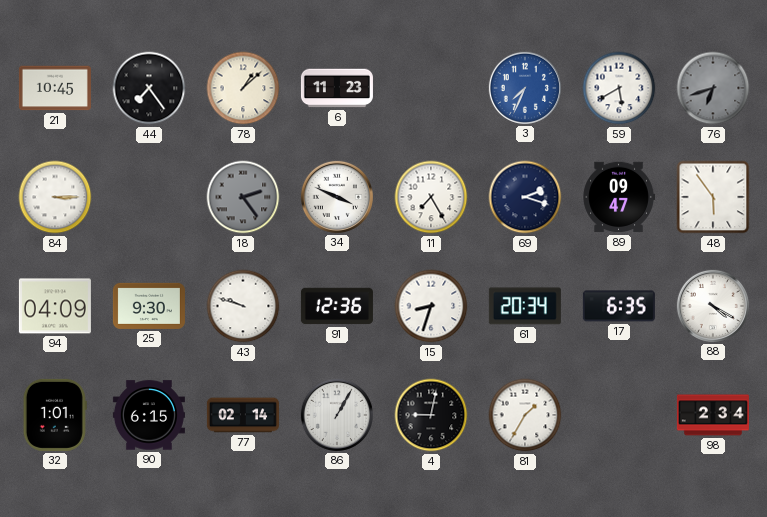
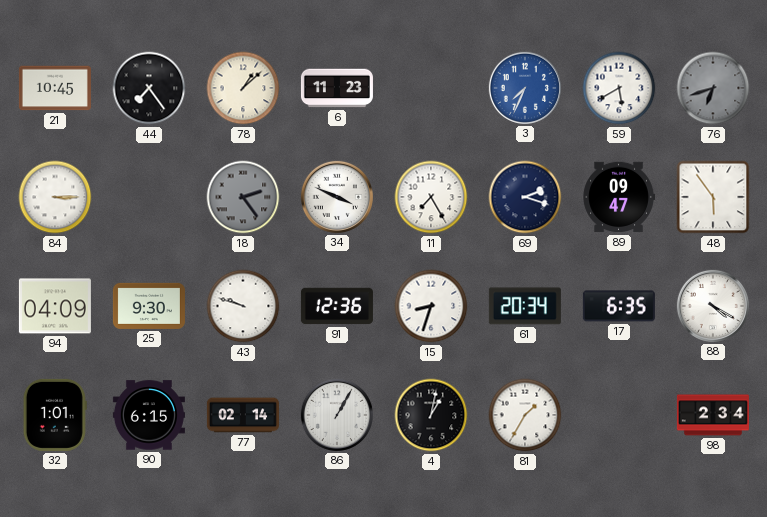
4: 9:02 -> 1:02
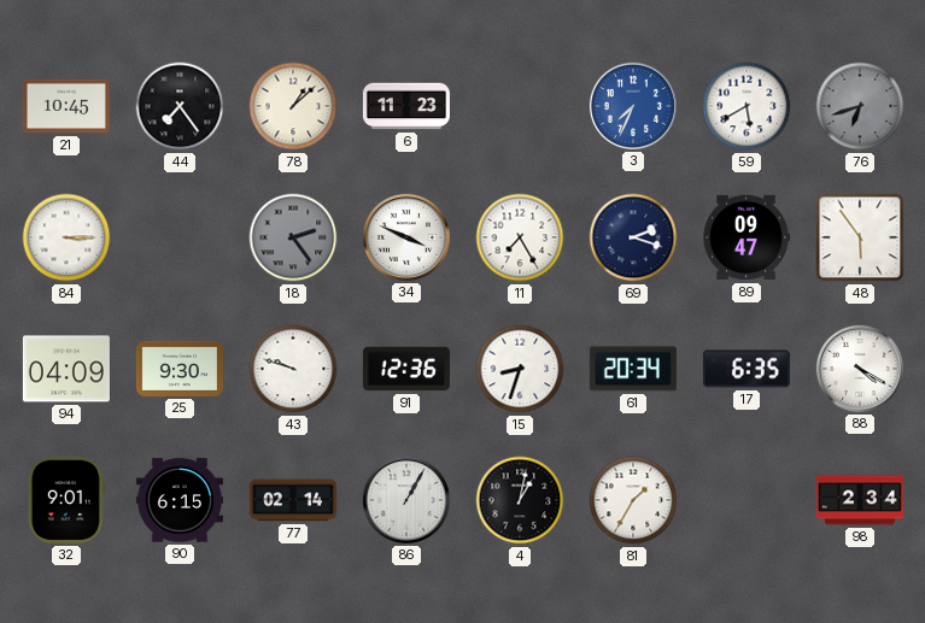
32: 1:01 -> 9:01
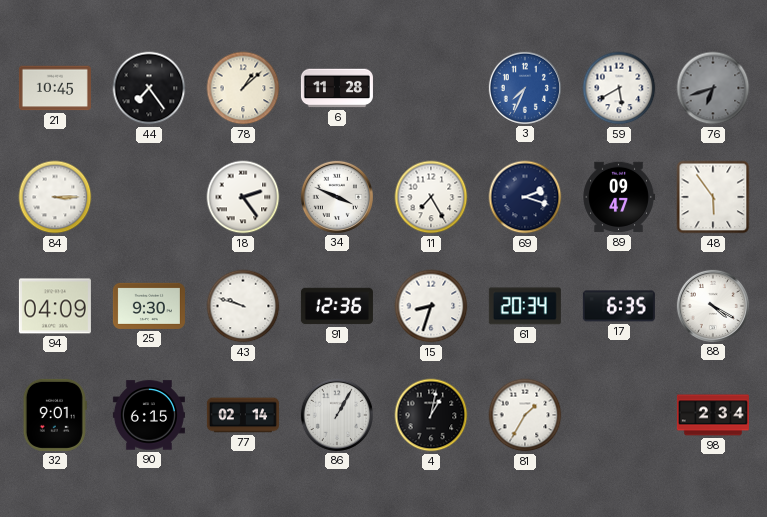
6: 11:23 -> 11:28
18 dial: grey -> white
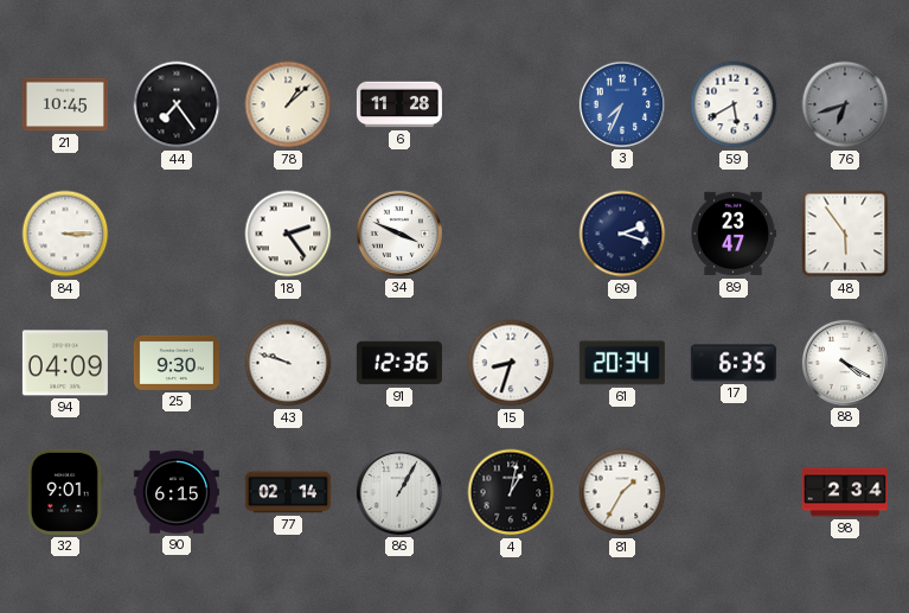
11: 7:25 -> none
89: 09:47 -> 23:47
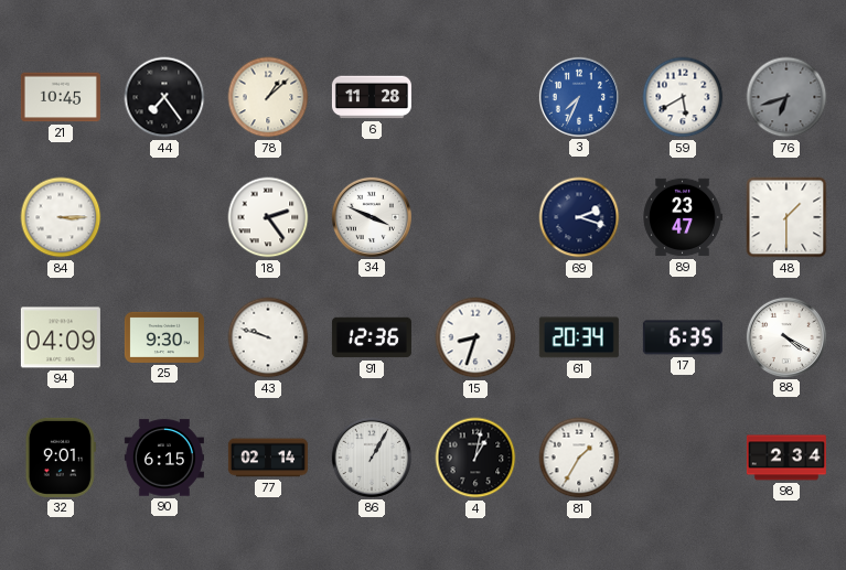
48: 5:54 -> 1:30
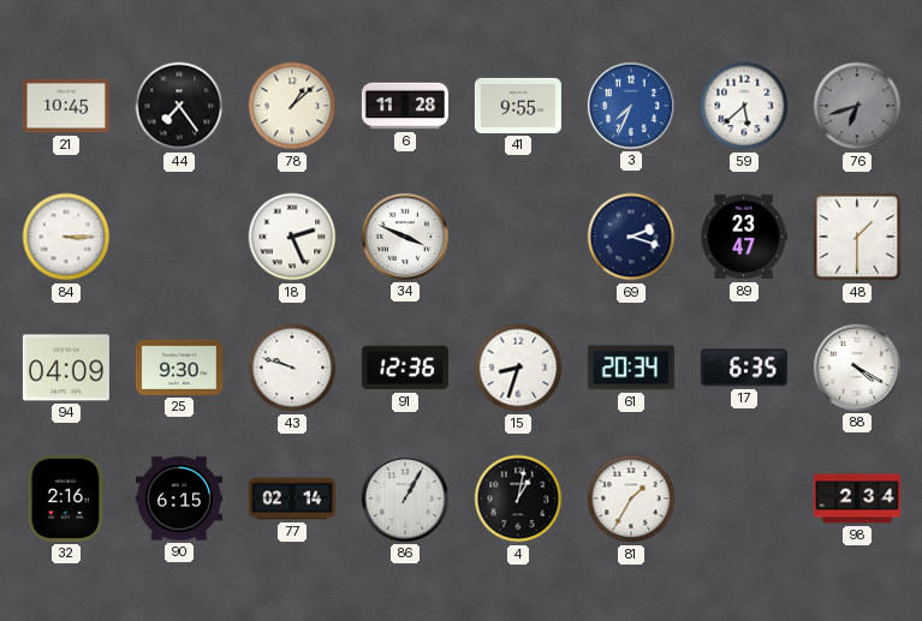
41: none -> 9:55
59: 5:40 -> 5:38
18: 2:24 -> 2:26
32: 9:01 -> 2:16
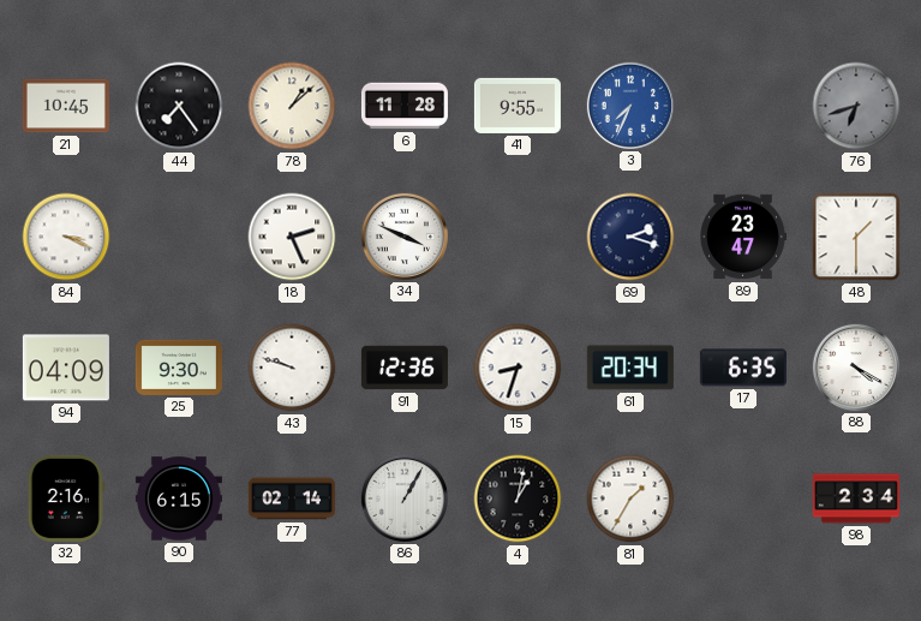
59: 5:38 -> none
84: 3:15 -> 3:19
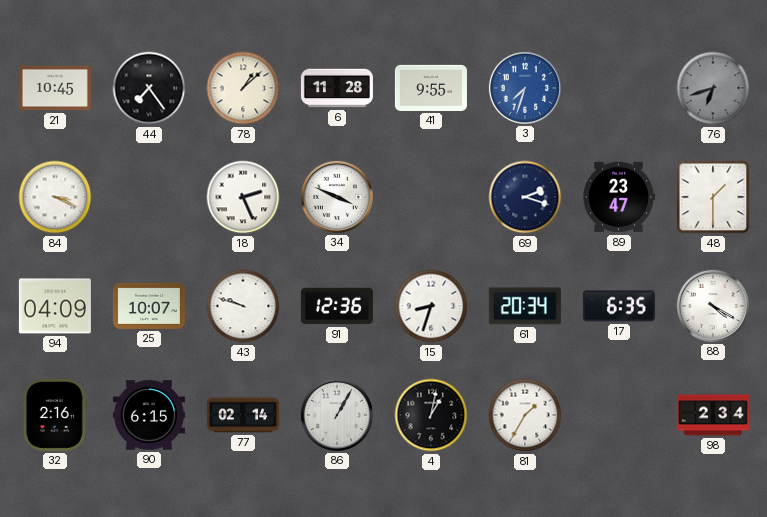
3: 7:34 -> 7:33
25: 9:30 -> 10:07
